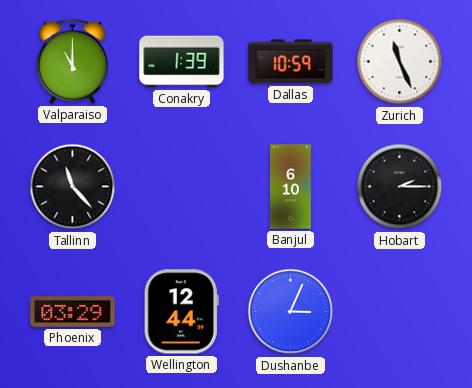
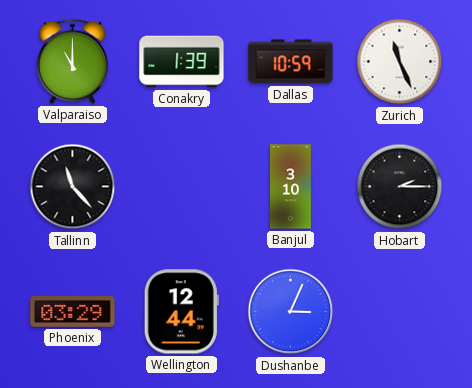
Banjul: 6:10 -> 3:10
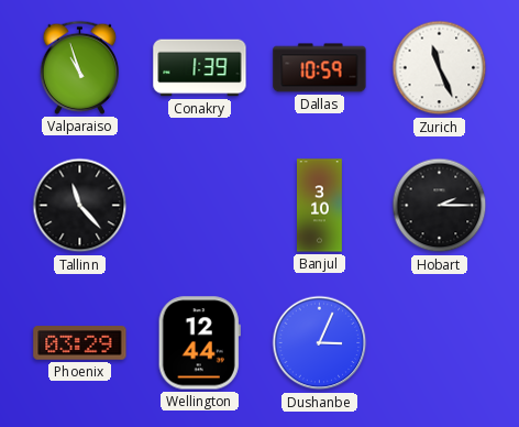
Valparaiso: 11:00 -> 10:57
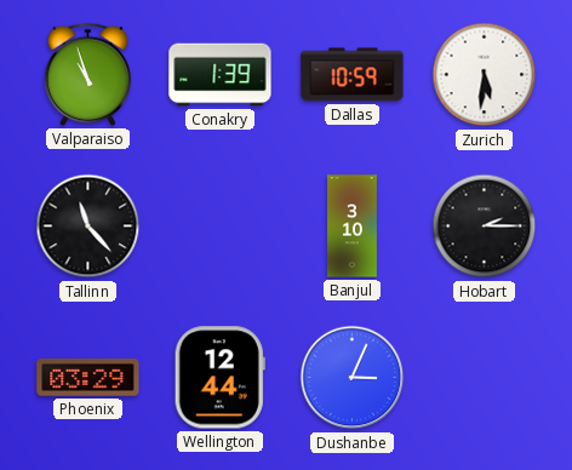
Zurich: 11:26 -> 5:31
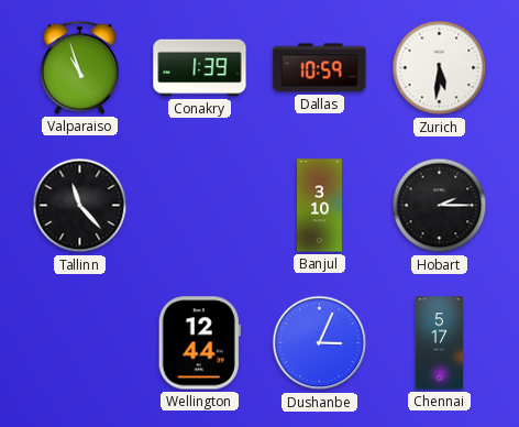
Phoenix: 03:29 -> none
Chennai: none -> 5:17
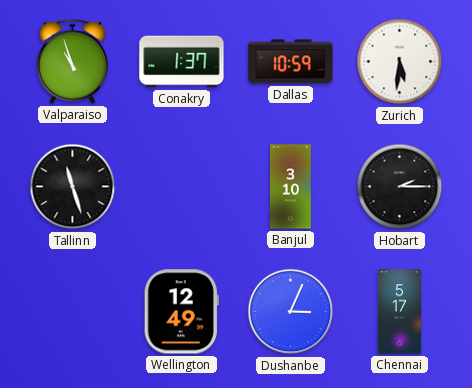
Conakry: 1:39 -> 1:37
Tallinn: 11:23 -> 11:27
Wellington: 12:44 -> 12:49
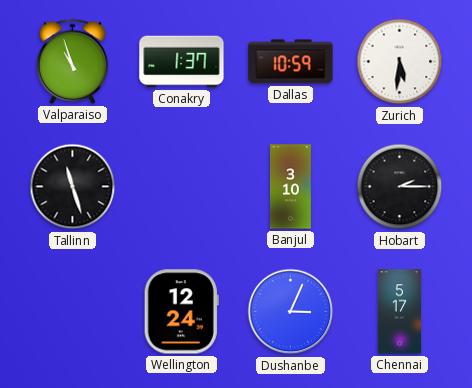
Wellington: 12:49 -> 12:24
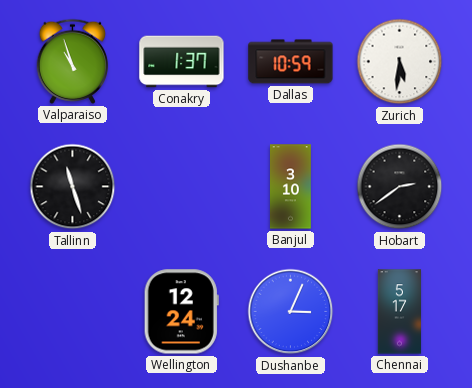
Hobart: 2:15 -> 2:39
